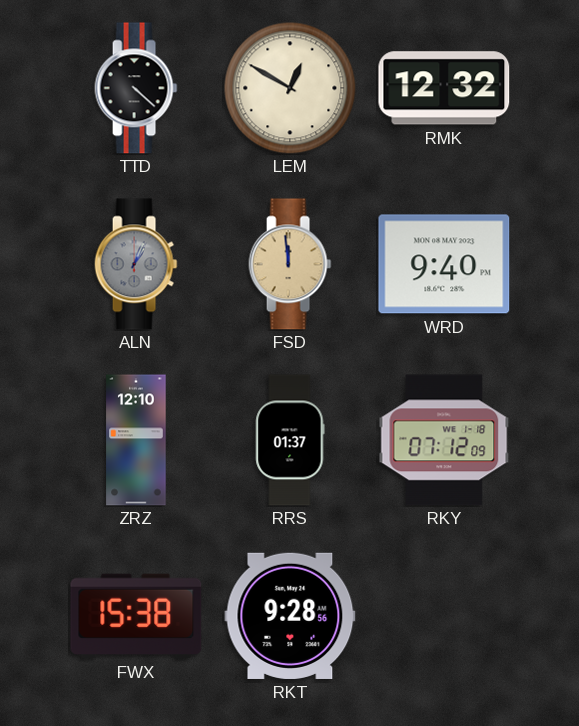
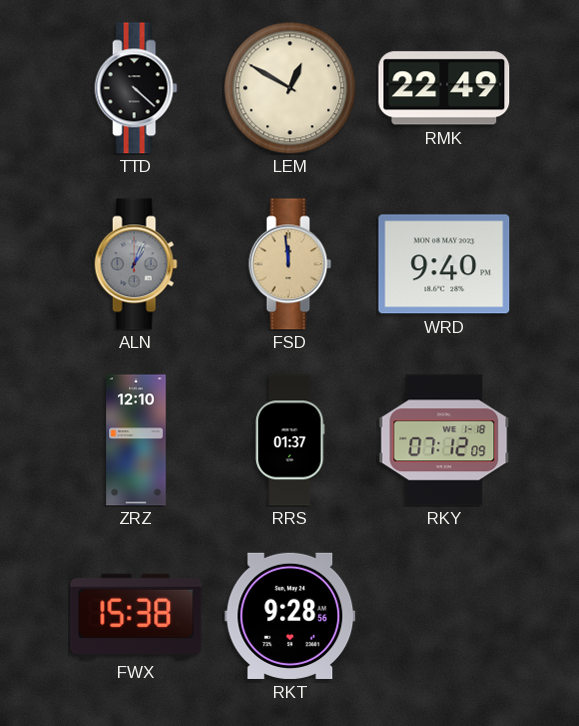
RMK: 12:32 -> 22:49
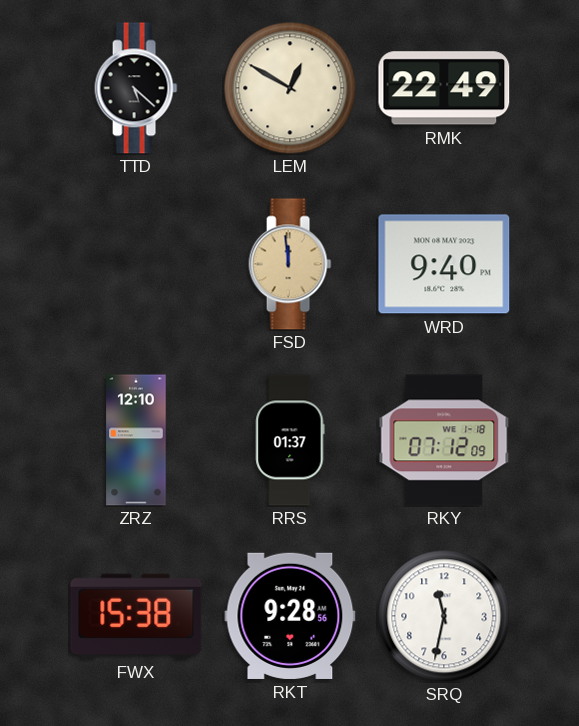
TTD: 4:22 -> 5:22
ALN: 1:04 -> none
SRQ: none -> 11:32
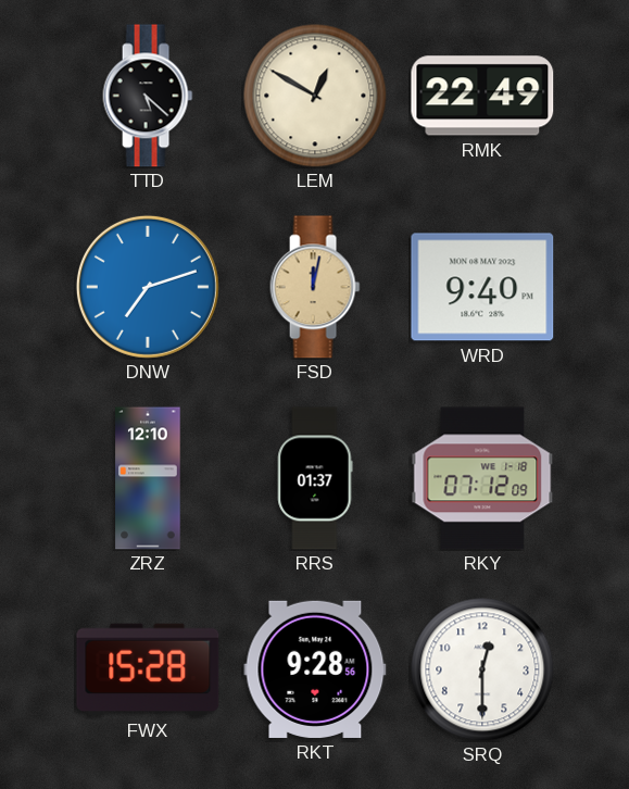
DNW: none -> 7:12
FSD: 11:59 -> 12:02
FWX: 15:38 -> 15:28
SRQ: 11:32 -> 12:30
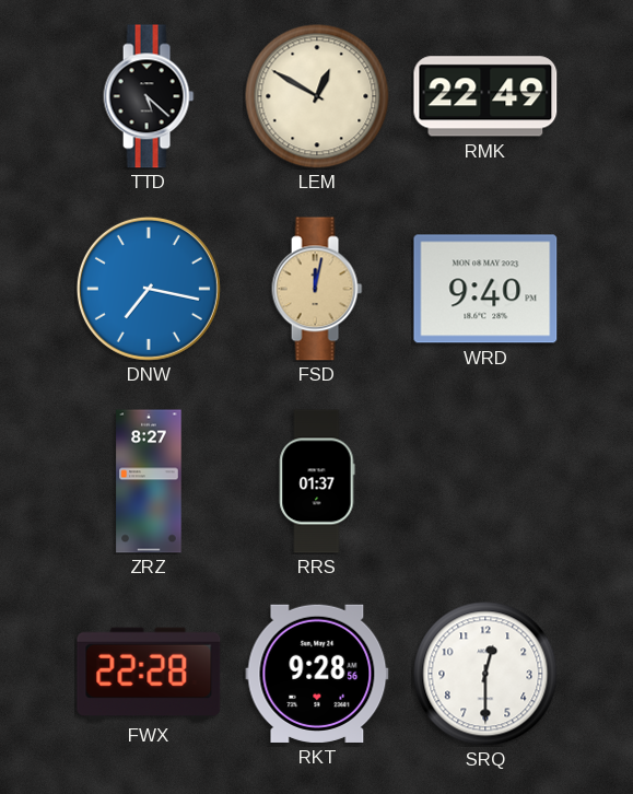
DNW: 7:12 -> 7:17
ZRZ: 12:10 -> 8:27
RKY: 07:12 -> none
FWX: 15:28 -> 22:28
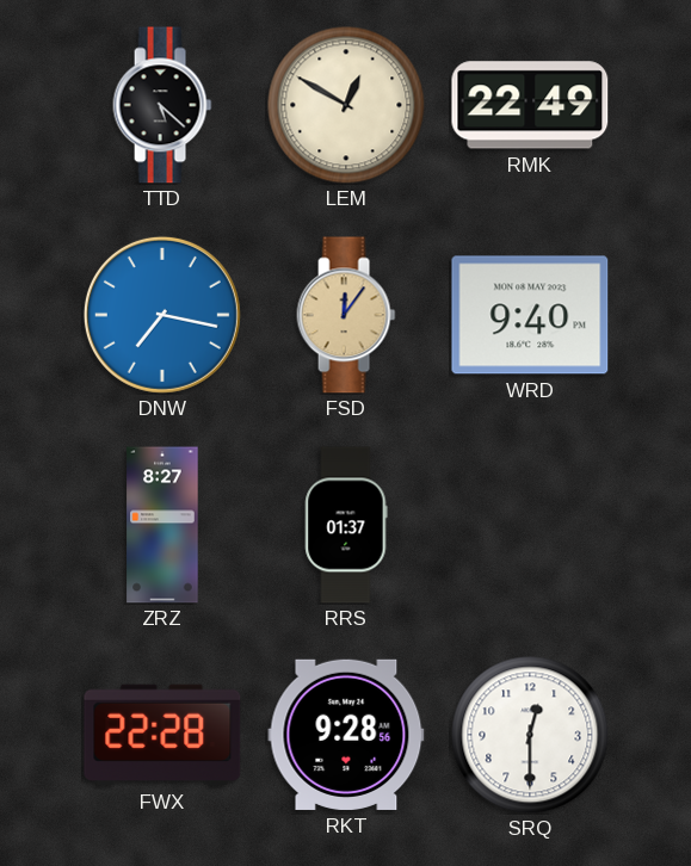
FSD: 12:02 -> 12:06
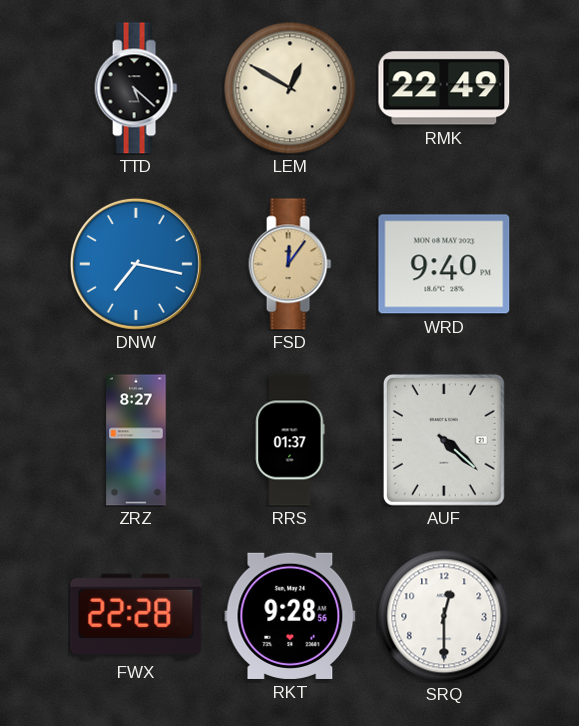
AUF: none -> 4:22
